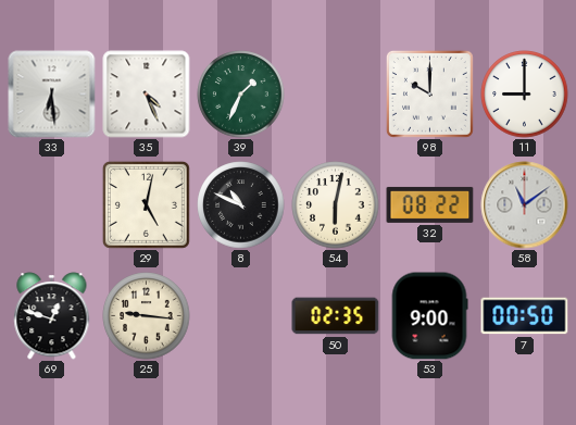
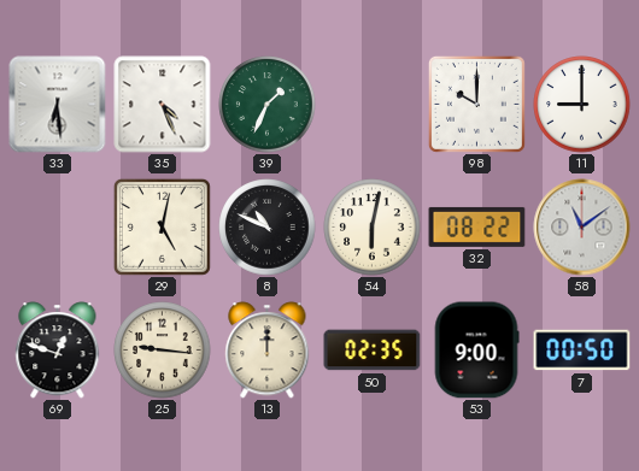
13: none -> 12:00
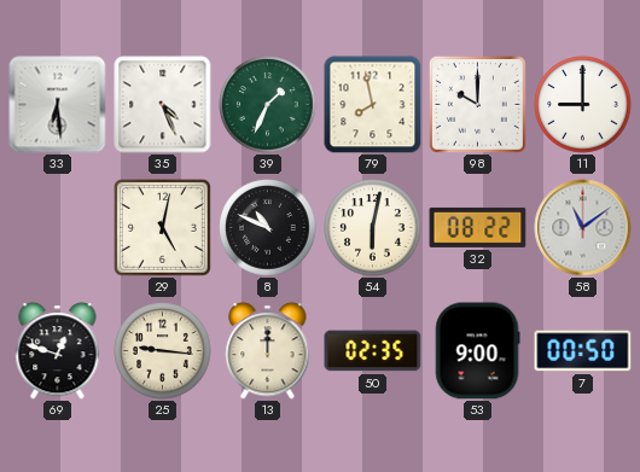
79: none -> 7:58
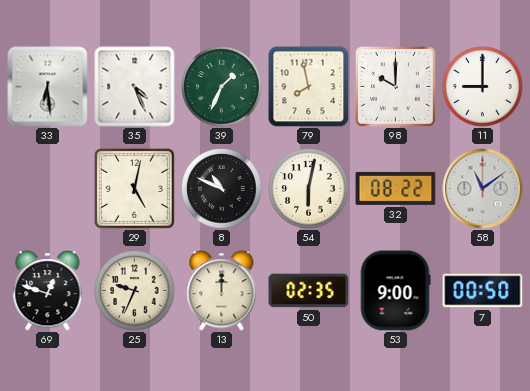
25: 9:16 -> 9:34
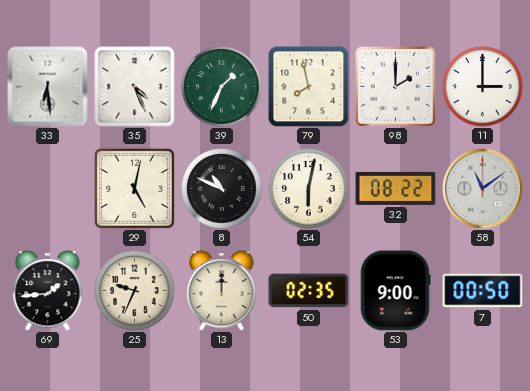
98: 10:00 -> 2:00
11: 9:00 -> 3:00
69: 12:48 -> 1:44
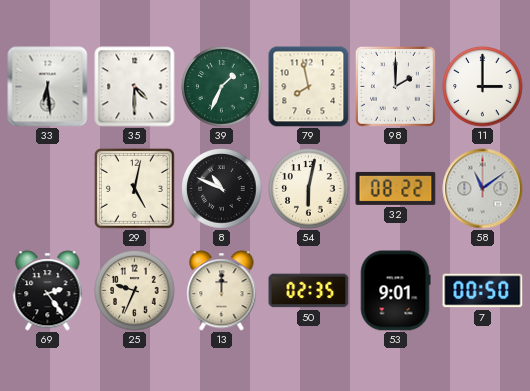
35: 4:26 -> 4:30
69: 1:44 -> 2:24
53: 9:00 -> 9:01
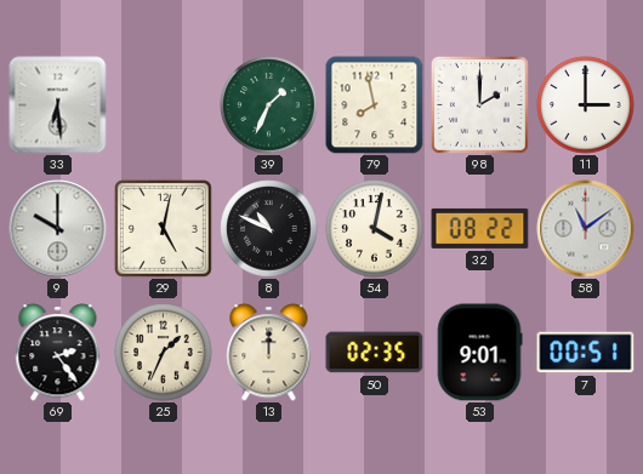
35: 4:30 -> none
9: none -> 10:00
54: 6:02 -> 4:02
25: 9:34 -> 1:34
7: 00:50 -> 00:51
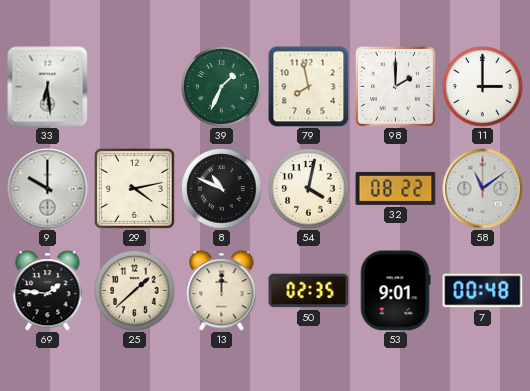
29: 5:02 -> 4:13
69: 2:24 -> 1:46
25: 1:34 -> 1:38
7: 00:51 -> 00:48
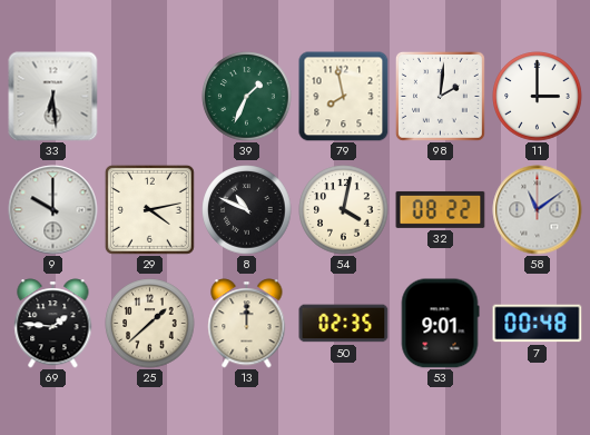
98: 2:00 -> 2:01
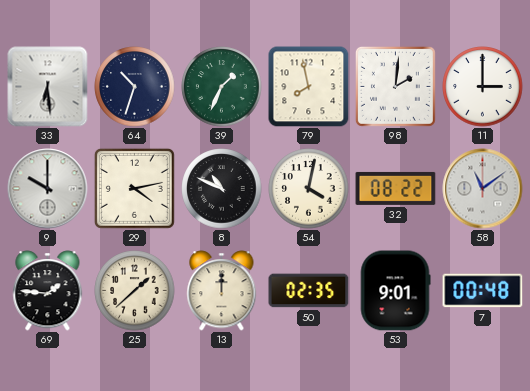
64: none -> 10:33
